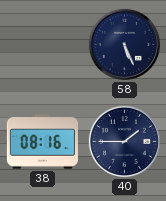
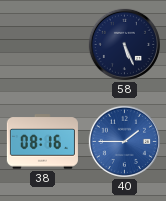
40 dial: navy -> blue
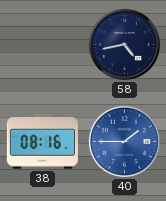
58: 5:26 -> 4:43
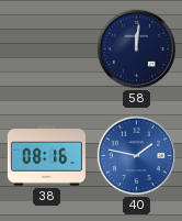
58: 4:43 -> 12:01
40: 1:45 -> 1:47
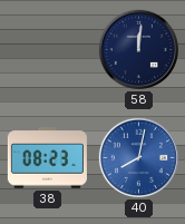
38: 08:16 -> 08:23
40: 1:47 -> 8:02
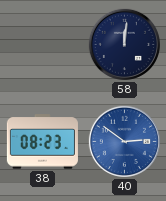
40: 8:02 -> 2:51
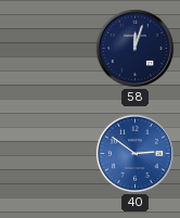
58: 12:01 -> 12:03
38: 08:23 -> none
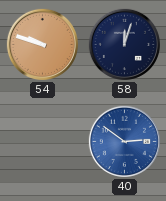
54: none -> 9:48
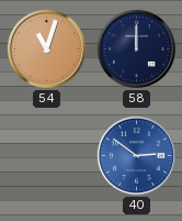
54: 9:48 -> 11:03
58: 12:03 -> 12:00
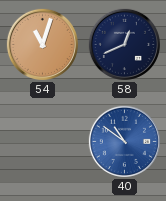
58: 12:00 -> 12:41
40: 2:51 -> 10:51
